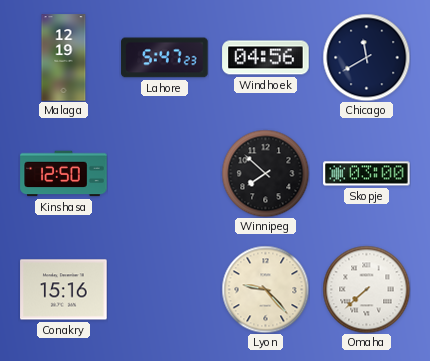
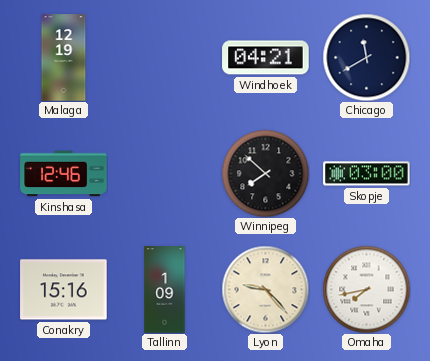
Lahore: 5:47 -> none
Windhoek: 04:56 -> 04:21
Kinshasa: 12:50 -> 12:46
Tallinn: none -> 1:09
Omaha: 7:38 -> 7:43
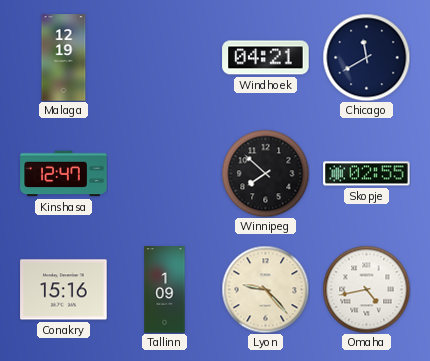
Kinshasa: 12:46 -> 12:47
Skopje: 03:00 -> 02:55
Omaha: 7:43 -> 4:43
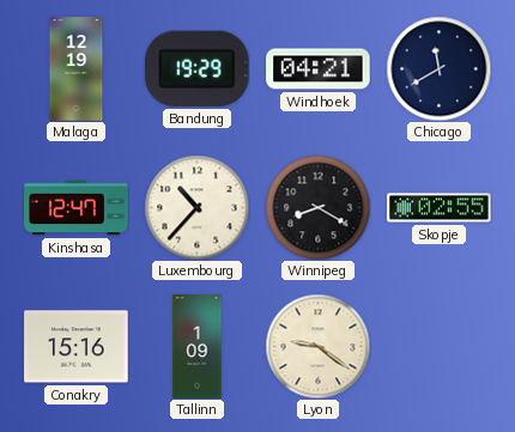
Bandung: none -> 19:29
Luxembourg: none -> 10:37
Winnipeg: 7:52 -> 8:20
Lyon: 9:23 -> 9:21
Omaha: 4:43 -> none
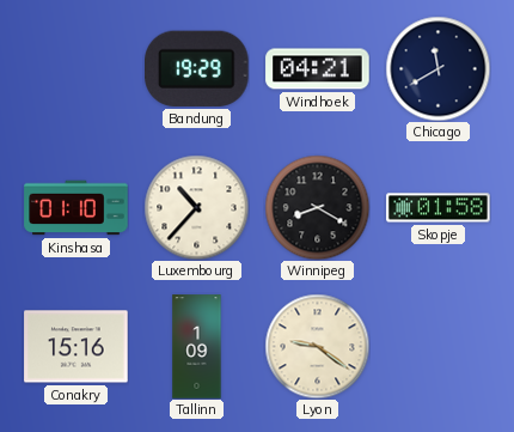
Malaga: 12:19 -> none
Kinshasa: 12:47 -> 01:10
Skopje: 02:55 -> 01:58
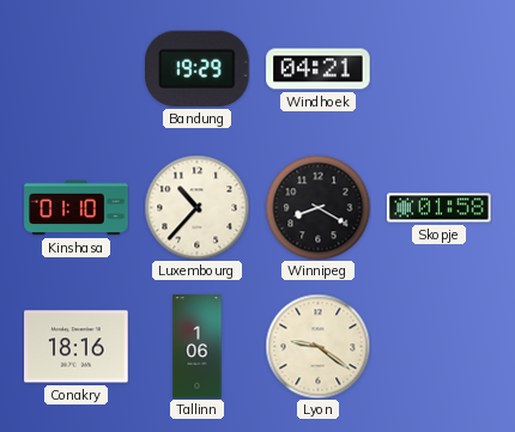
Chicago: 11:40 -> none
Conakry: 15:16 -> 18:16
Tallinn: 1:09 -> 1:06
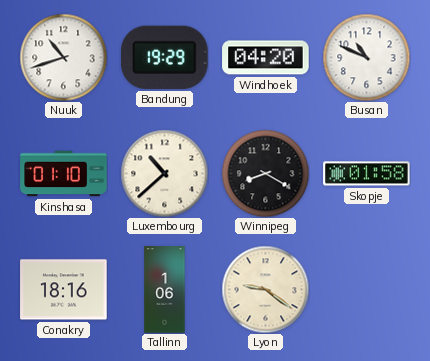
Nuuk: none -> 10:42
Windhoek: 04:21 -> 04:20
Busan: none -> 10:49
Luxembourg: 10:37 -> 10:38
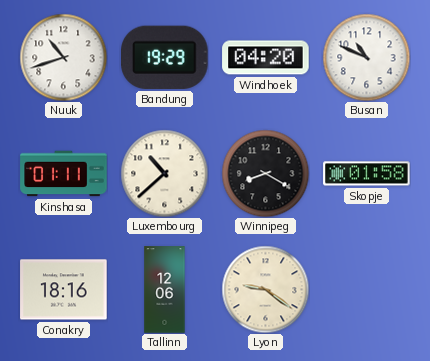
Kinshasa: 01:10 -> 01:11
Tallinn: 1:06 -> 12:06
